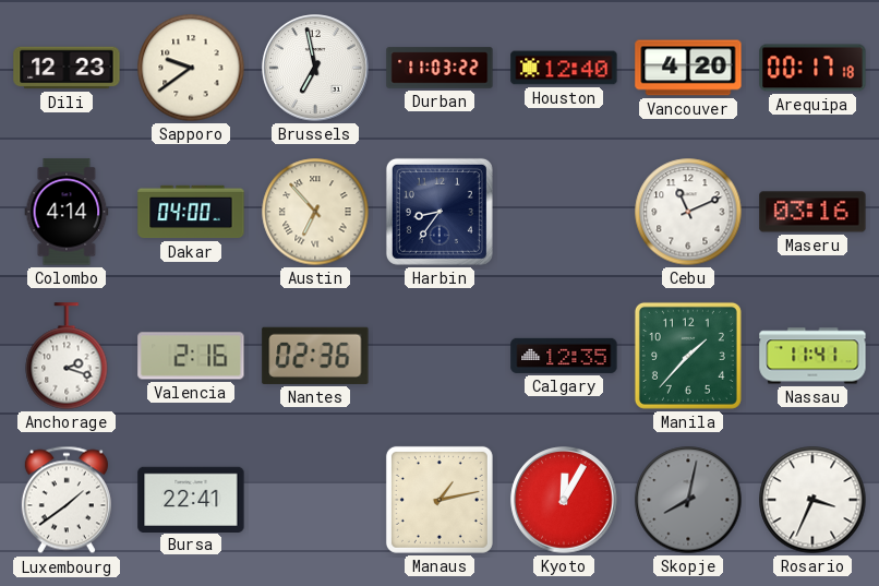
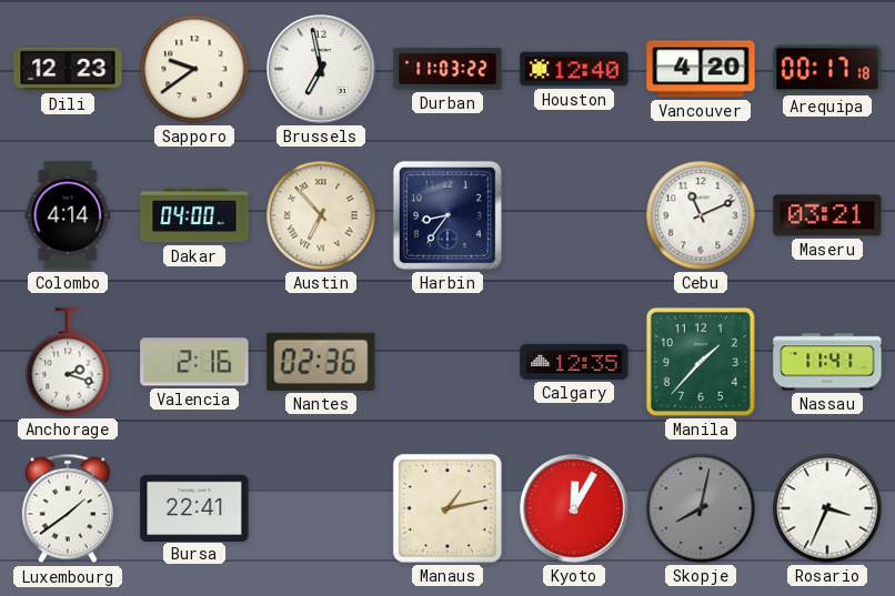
Maseru: 03:16 -> 03:21
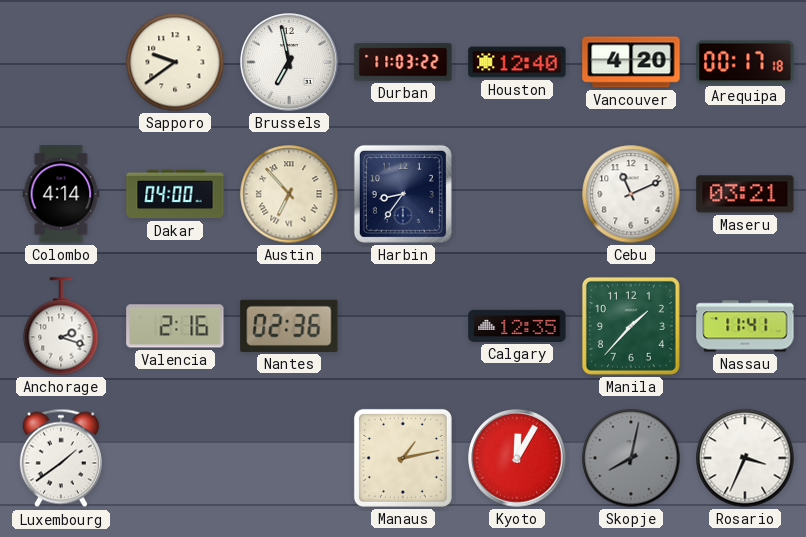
Dili: 12:23 -> none
Bursa: 22:41 -> none
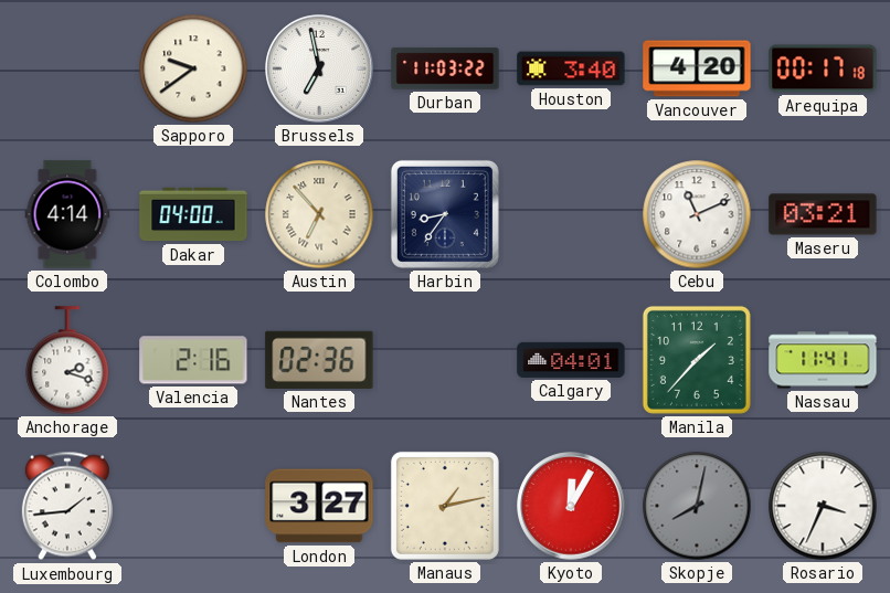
Houston: 12:40 -> 3:40
Calgary: 12:35 -> 04:01
Luxembourg: 1:39 -> 1:44
London: none -> 3:27
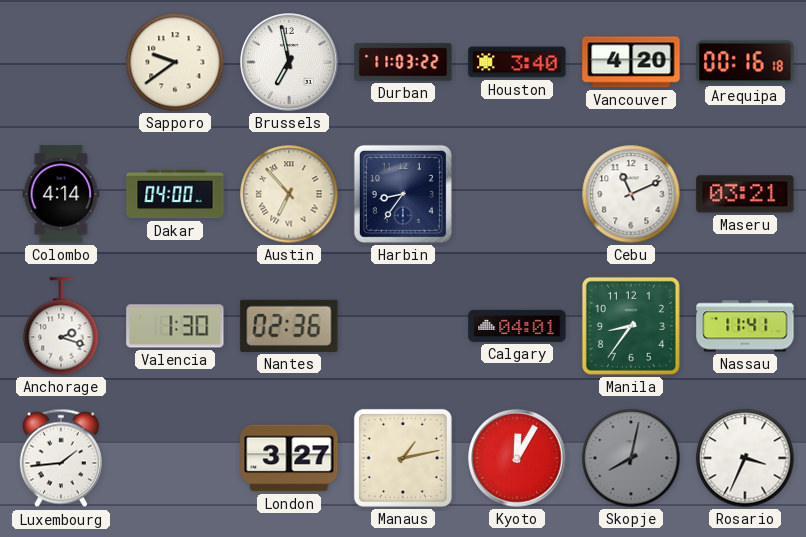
Arequipa: 00:17 -> 00:16
Valencia: 2:16 -> 1:30
Manila: 1:37 -> 8:36
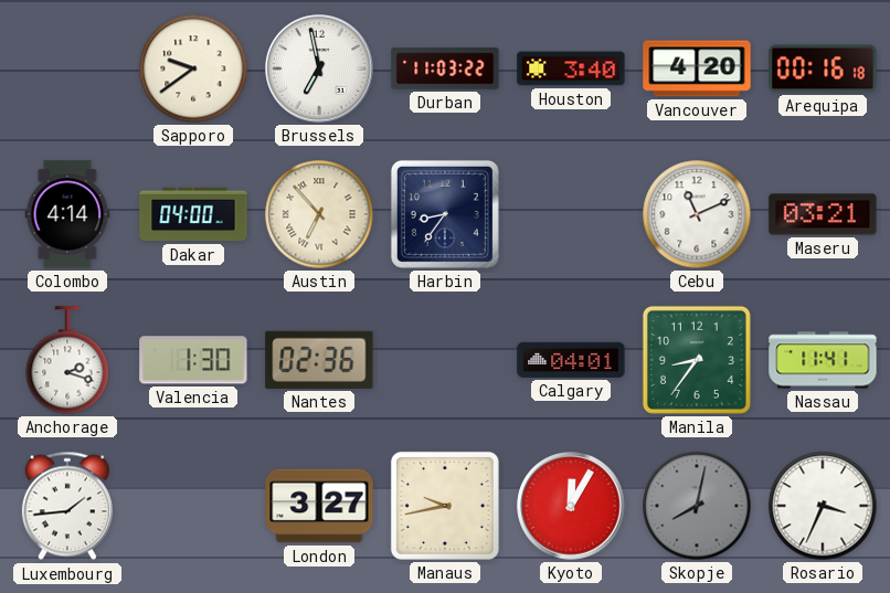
Manaus: 1:13 -> 9:43
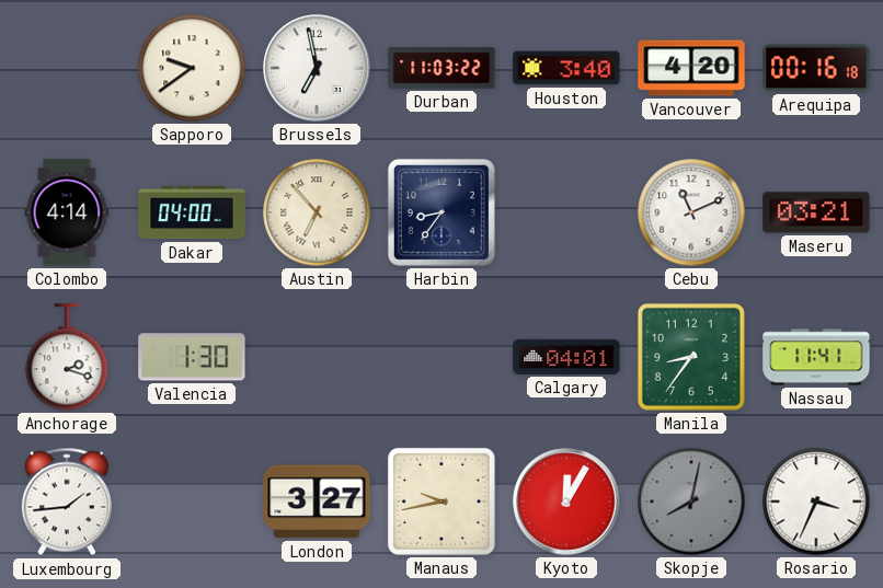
Nantes: 02:36 -> none
